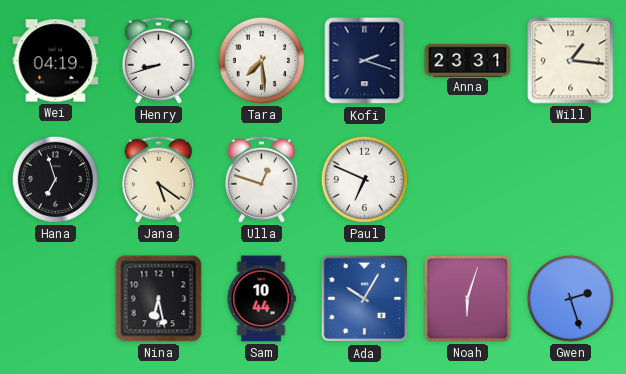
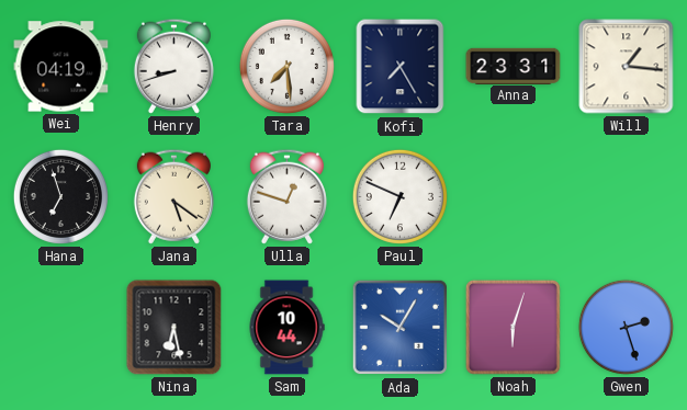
Kofi: 2:18 -> 7:25
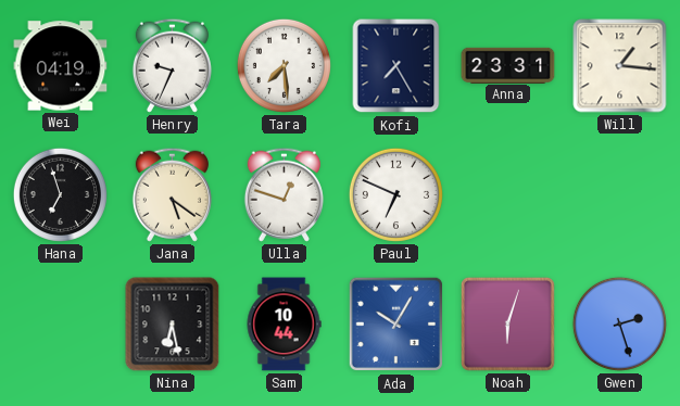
Henry: 8:42 -> 9:34
